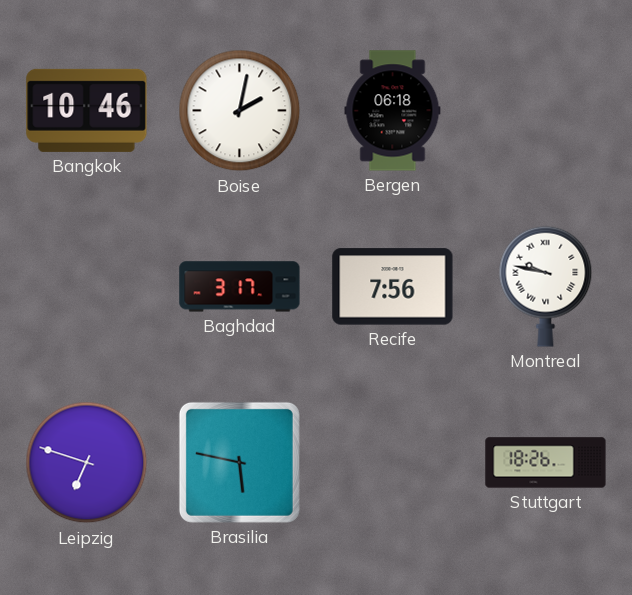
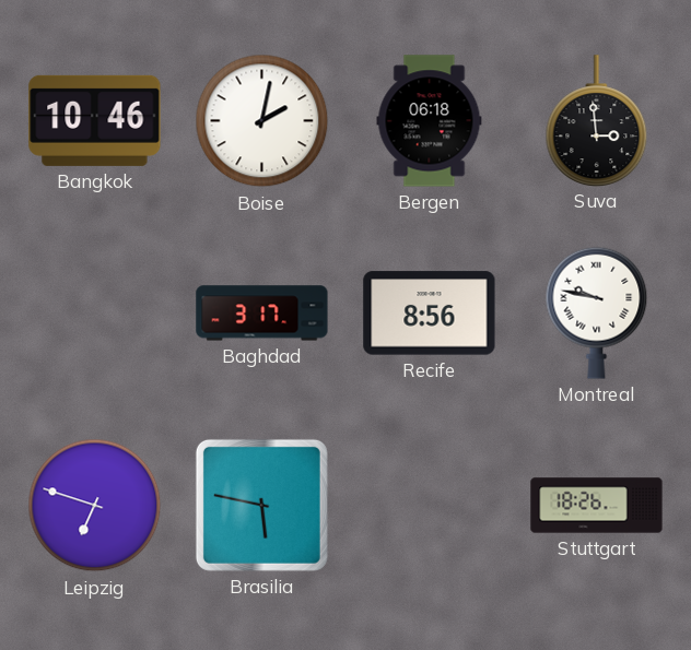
Suva: none -> 2:59
Recife: 7:56 -> 8:56
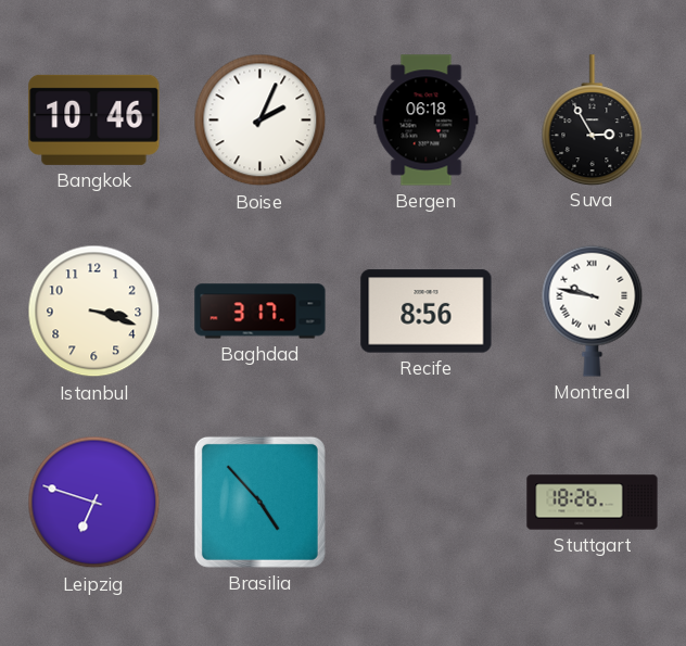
Boise: 2:02 -> 2:04
Suva: 2:59 -> 2:55
Istanbul: none -> 3:18
Brasilia: 5:47 -> 4:53
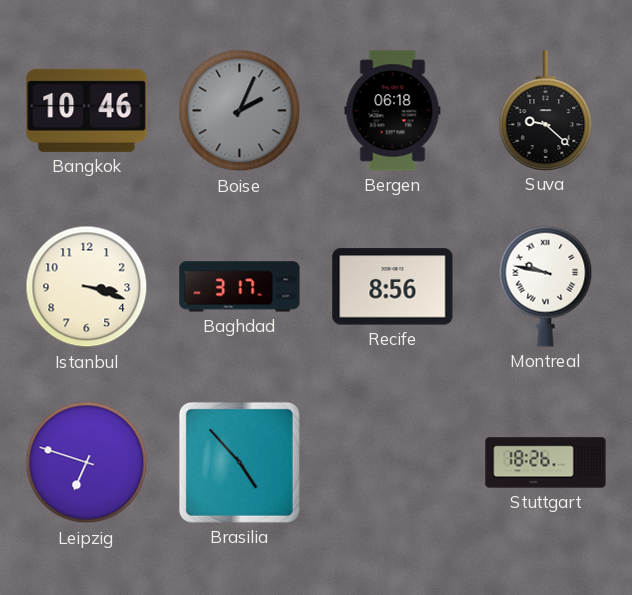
Boise dial: white -> grey
Suva: 2:55 -> 9:22
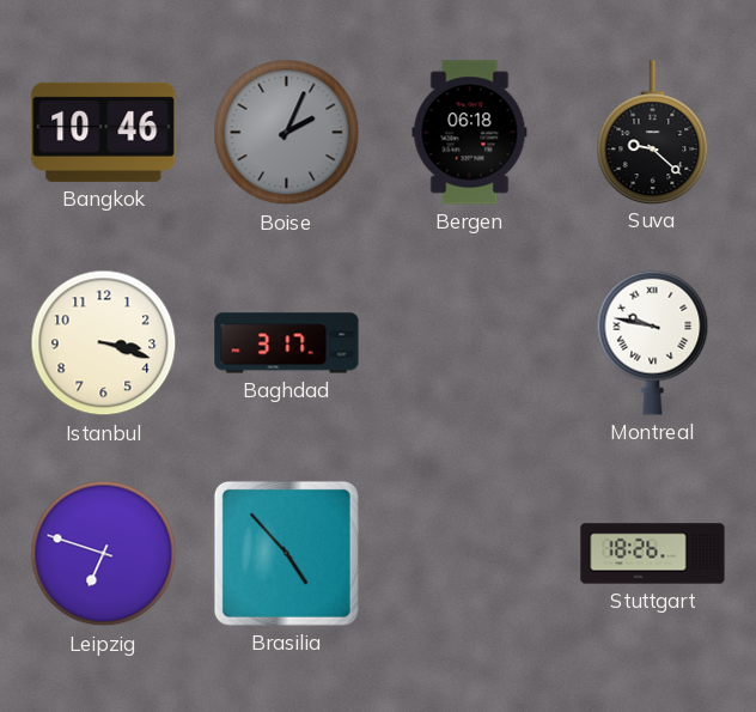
Recife: 8:56 -> none
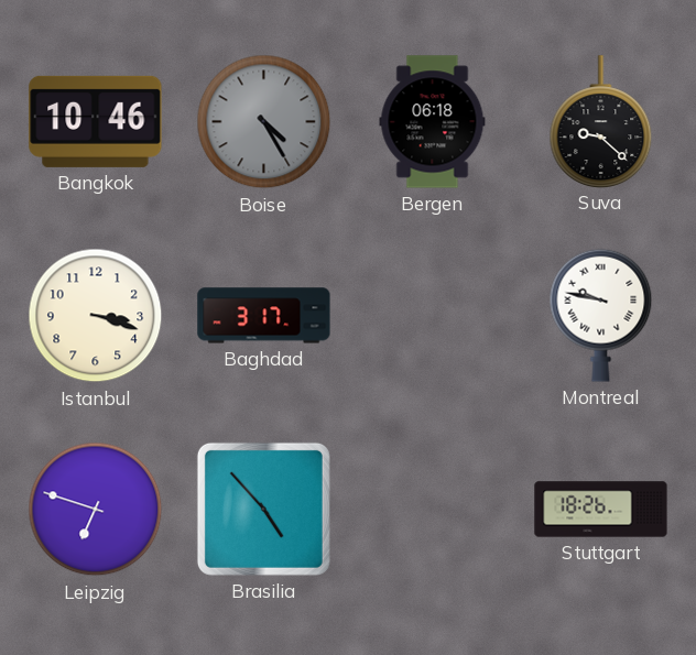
Boise: 2:04 -> 4:25
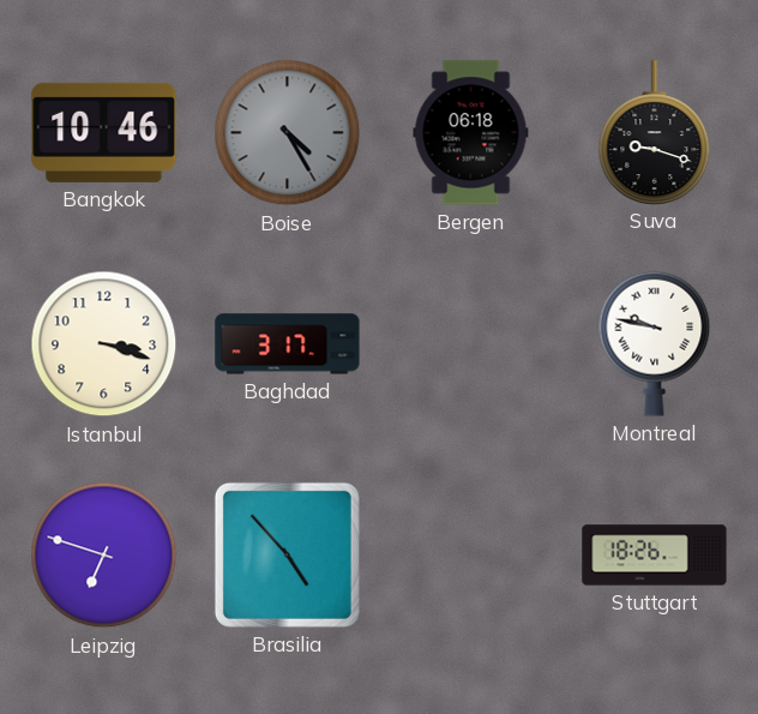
Suva: 9:22 -> 9:18
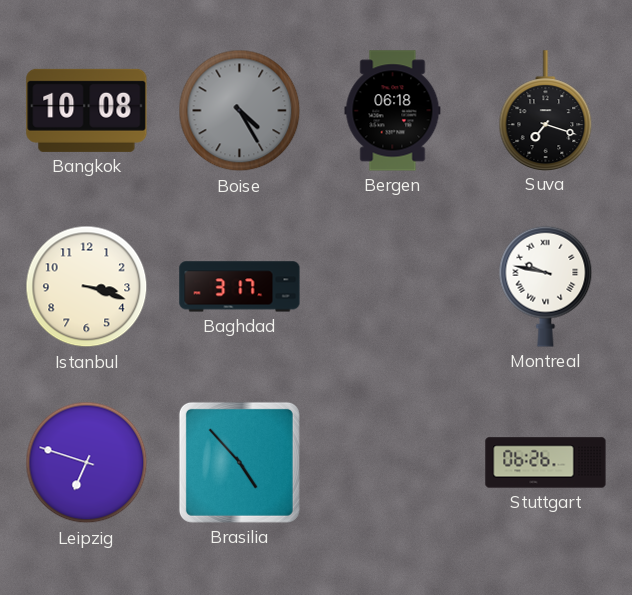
Bangkok: 10:46 -> 10:08
Suva: 9:18 -> 7:18
Stuttgart: 18:26 -> 06:26
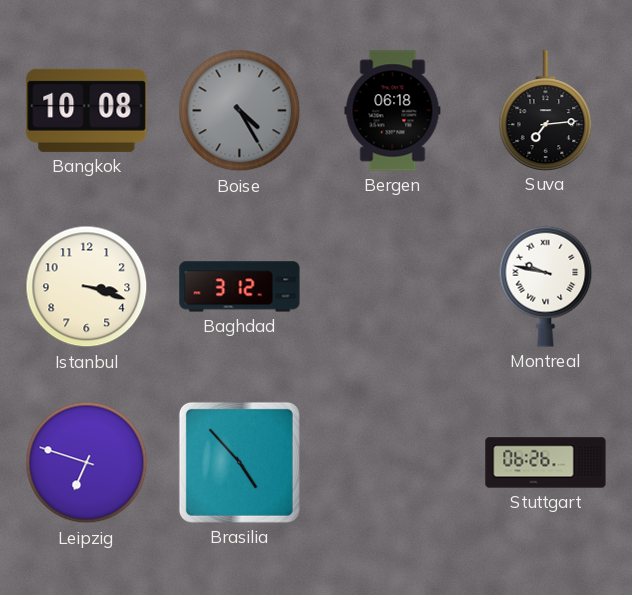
Suva: 7:18 -> 7:14
Baghdad: 3:17 -> 3:12
